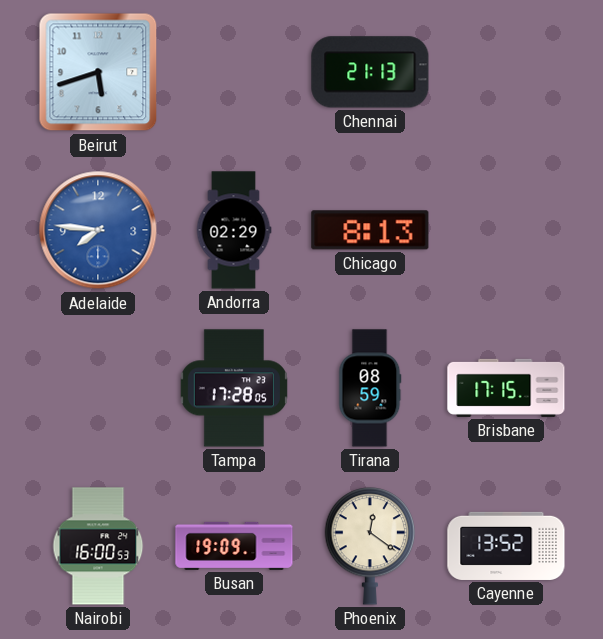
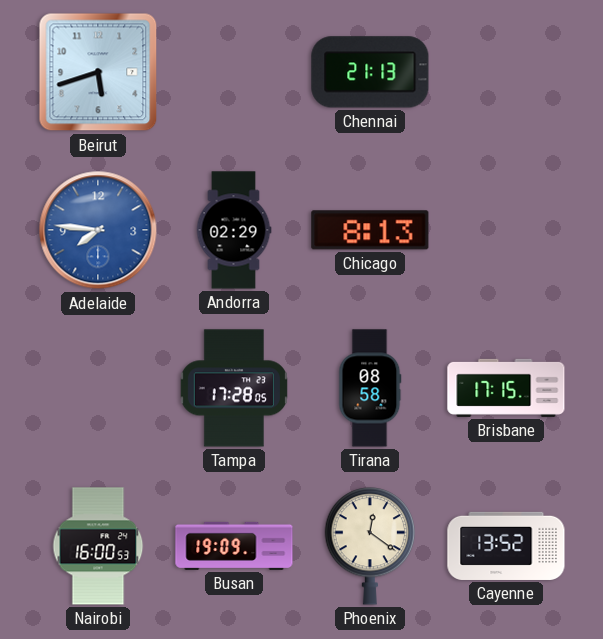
Tirana: 08:59 -> 08:58
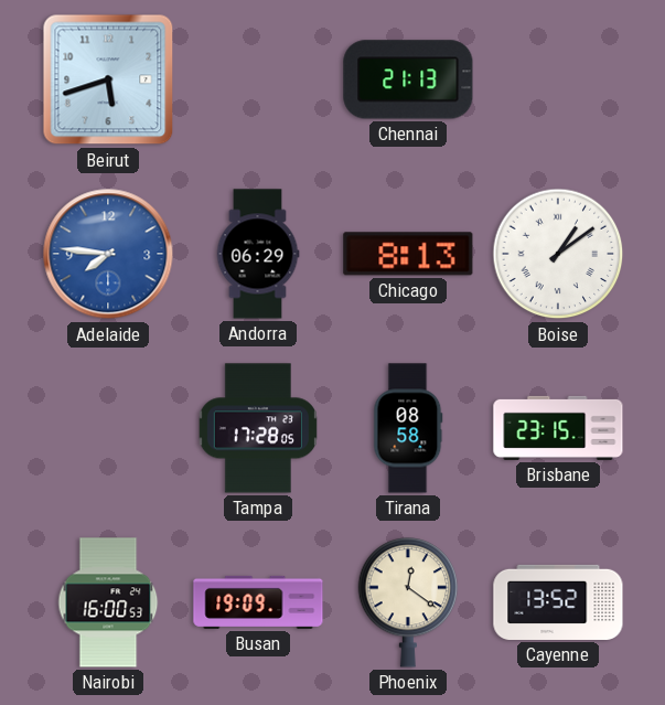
Andorra: 02:29 -> 06:29
Boise: none -> 1:09
Brisbane: 17:15 -> 23:15
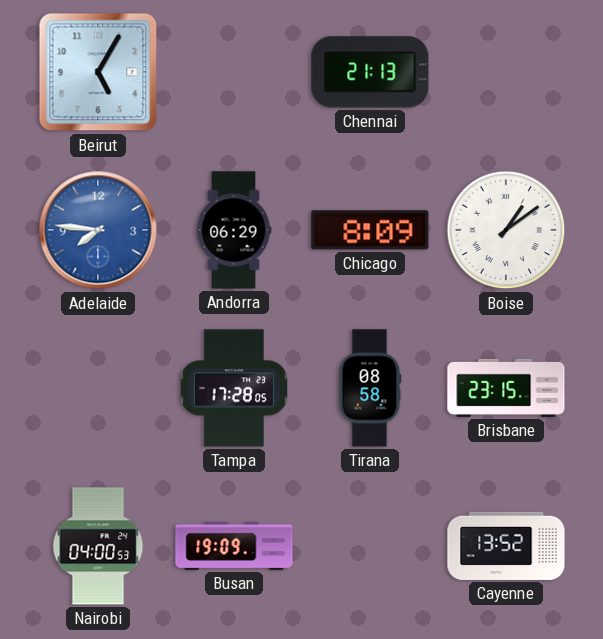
Beirut: 5:42 -> 5:05
Chicago: 8:13 -> 8:09
Nairobi: 16:00 -> 04:00
Phoenix: 12:21 -> none
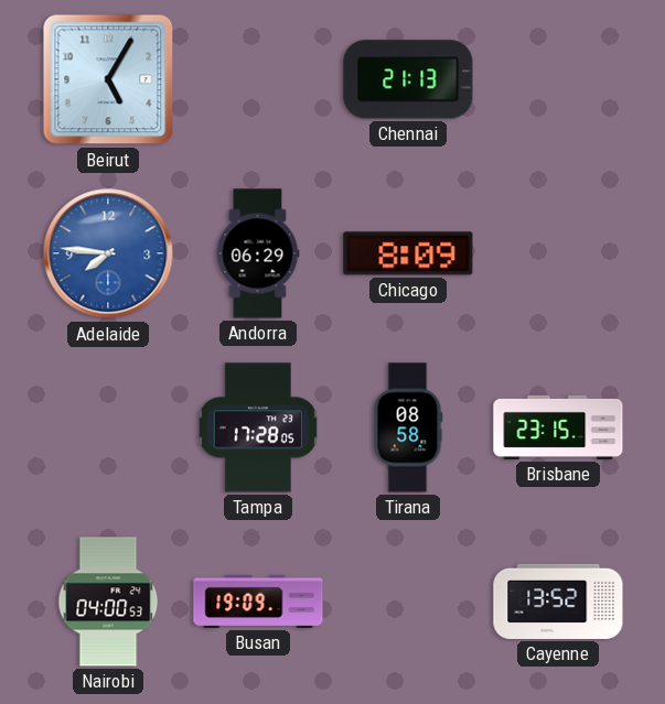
Boise: 1:09 -> none
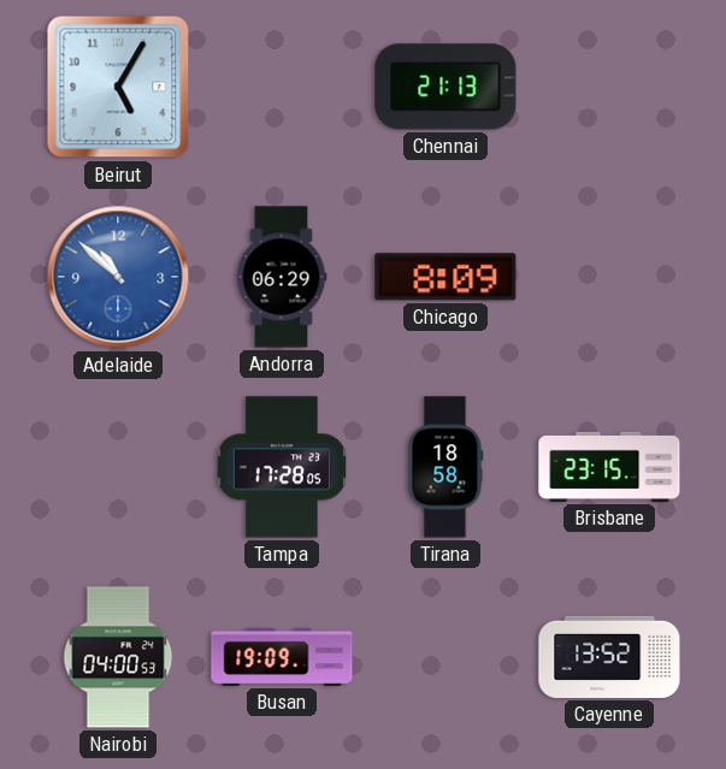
Adelaide: 7:46 -> 10:52
Tirana: 08:58 -> 18:58
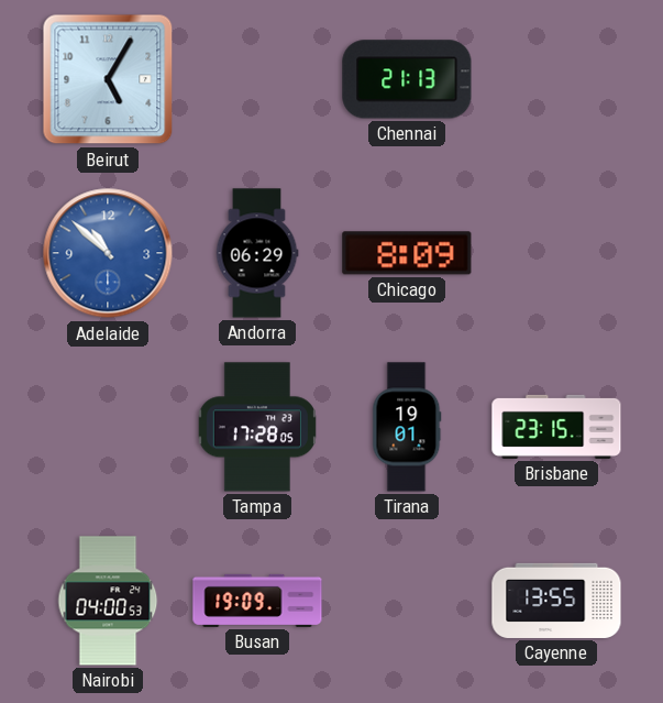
Tirana: 18:58 -> 19:01
Cayenne: 13:52 -> 13:55
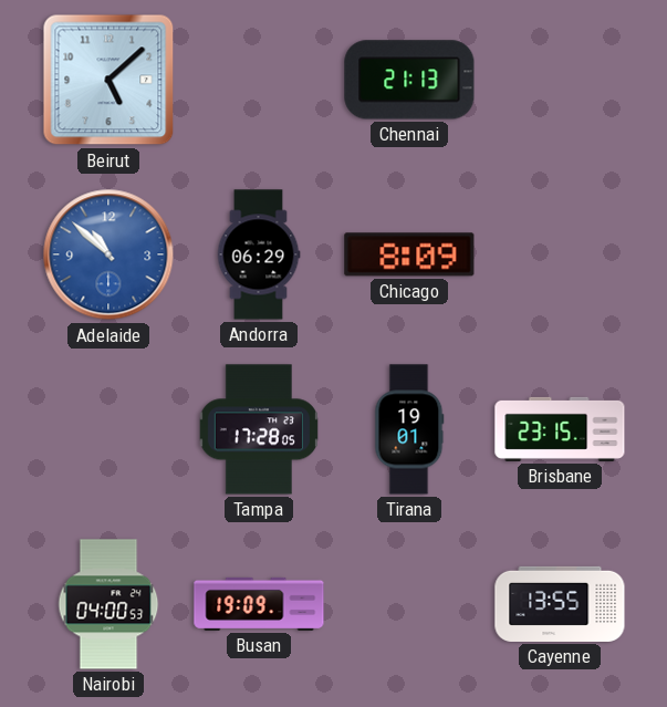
Beirut: 5:05 -> 5:08
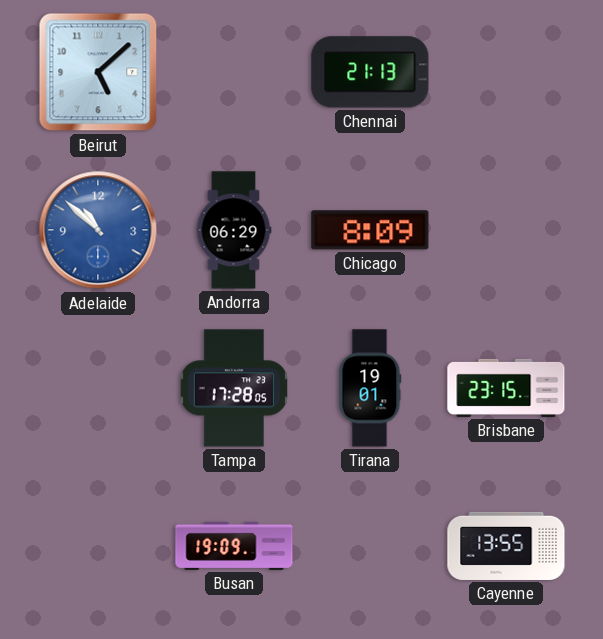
Nairobi: 04:00 -> none
